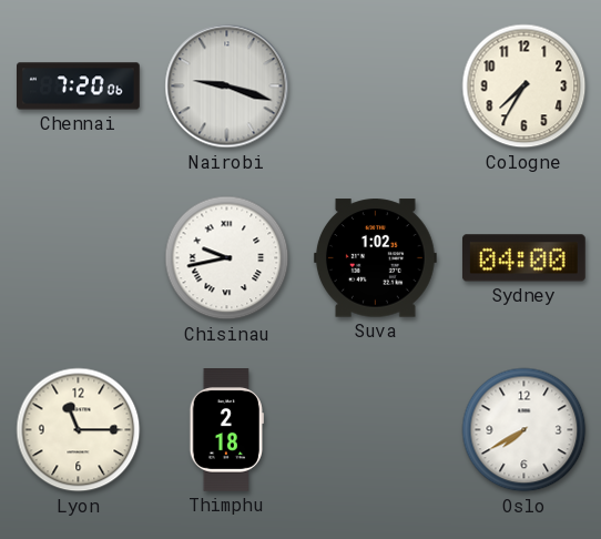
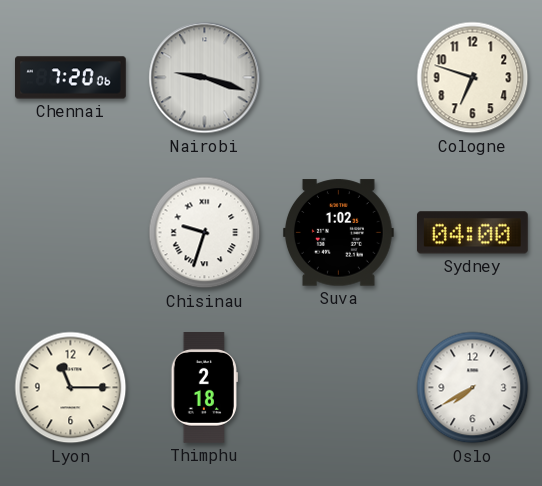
Cologne: 7:35 -> 6:48
Chisinau: 9:43 -> 9:33
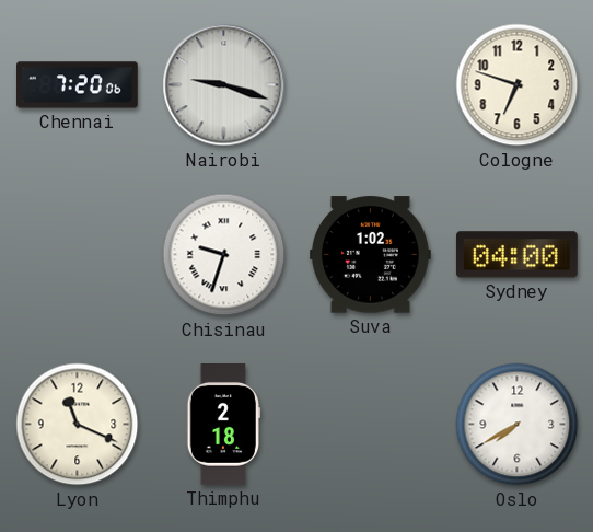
Lyon: 11:15 -> 11:19
